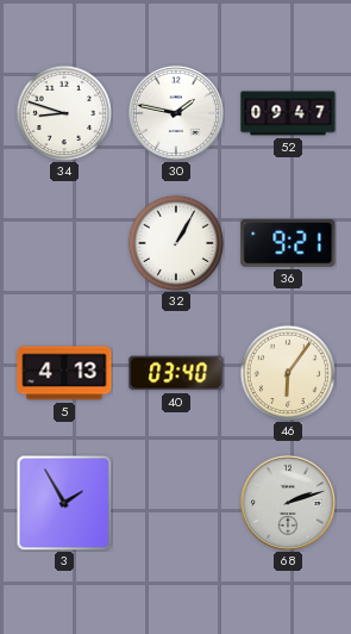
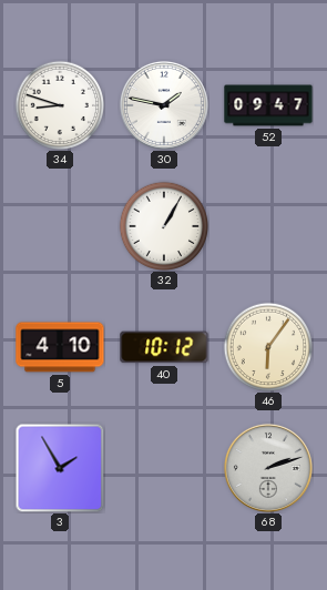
36: 9:21 -> none
5: 4:13 -> 4:10
40: 03:40 -> 10:12
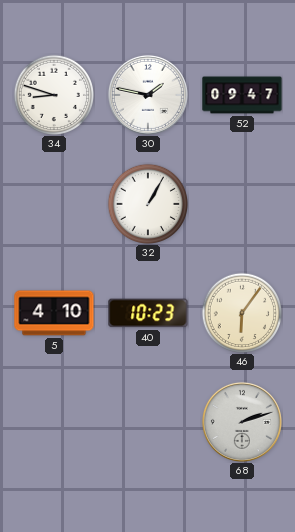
40: 10:12 -> 10:23
3: 1:55 -> none
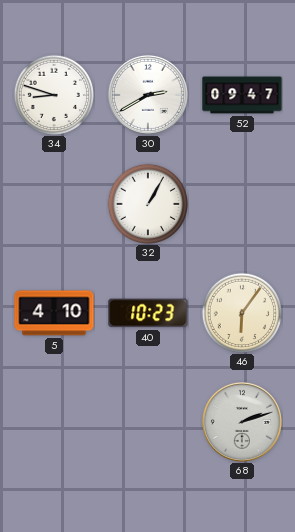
30: 1:47 -> 2:40
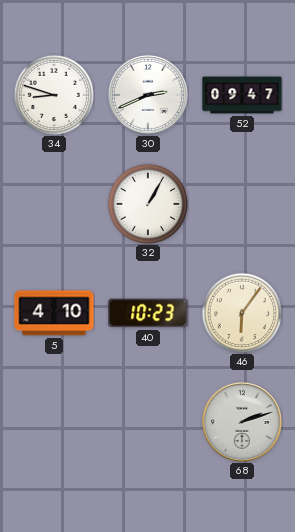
30: 2:40 -> 2:41
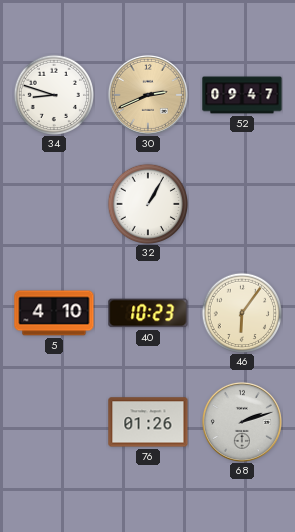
30 dial: white -> champagne
76: none -> 01:26
